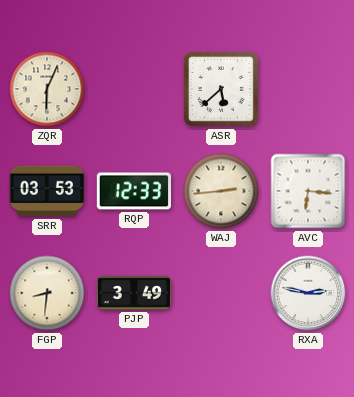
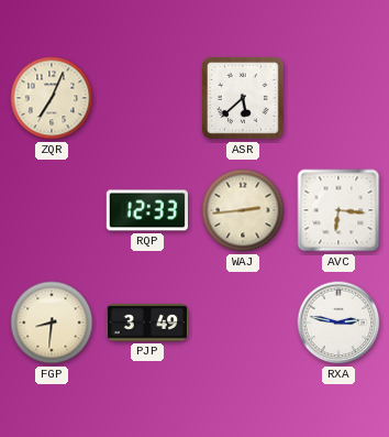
ZQR: 6:04 -> 7:04
SRR: 03:53 -> none
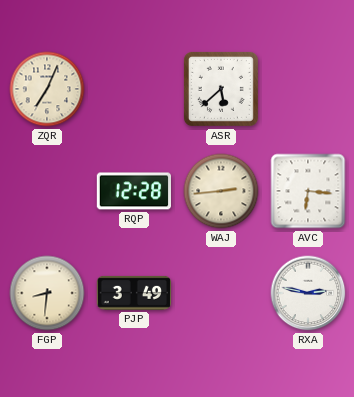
RQP: 12:33 -> 12:28
